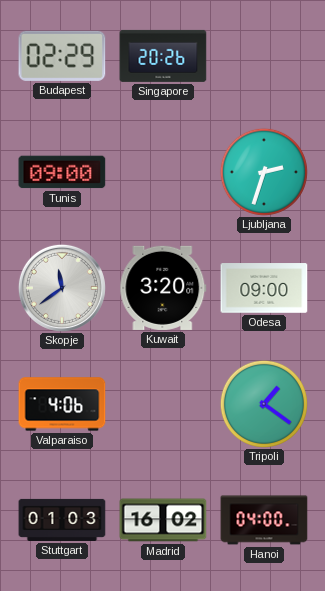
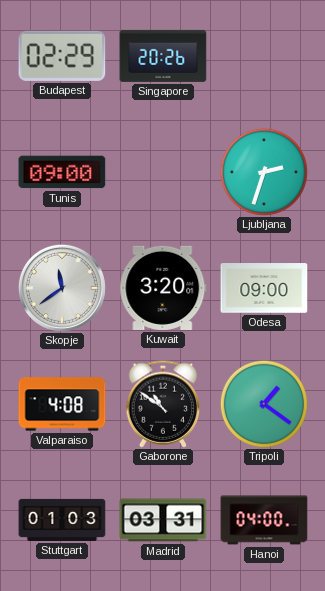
Valparaiso: 4:06 -> 4:08
Gaborone: none -> 10:51
Madrid: 16:02 -> 03:31
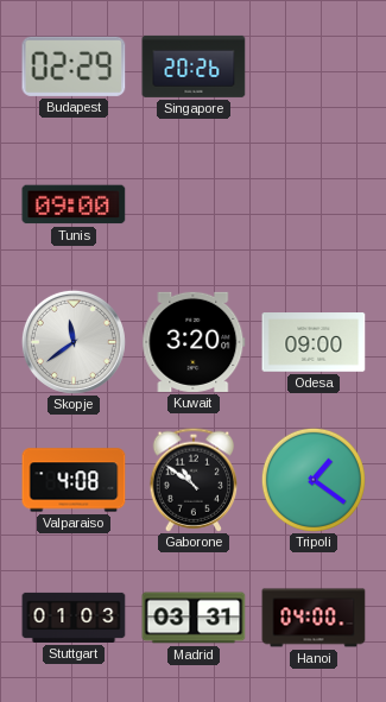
Ljubljana: 2:33 -> none
